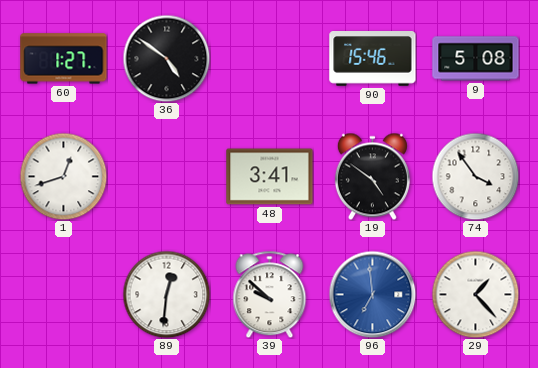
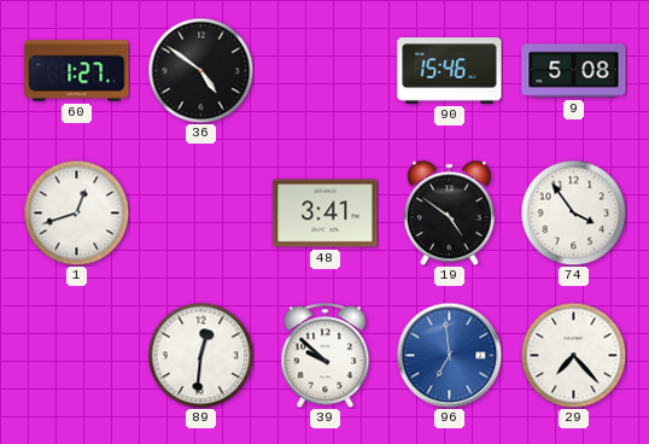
29: 1:23 -> 7:23
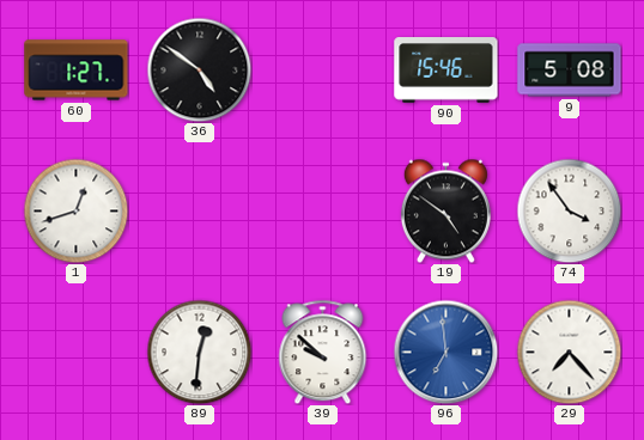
48: 3:41 -> none
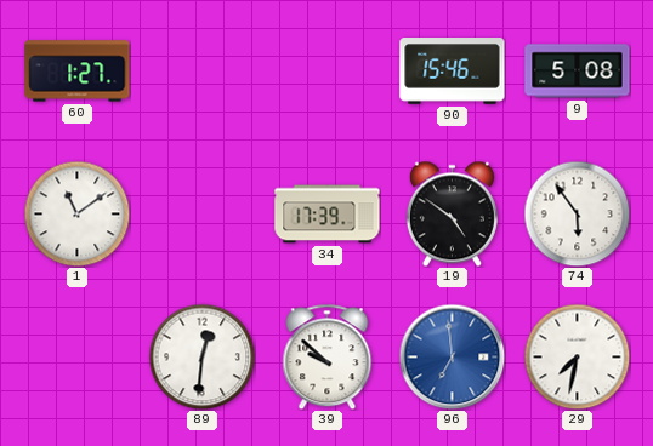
36: 4:51 -> none
1: 12:42 -> 11:09
34: none -> 17:39
74: 3:54 -> 5:54
29: 7:23 -> 7:32
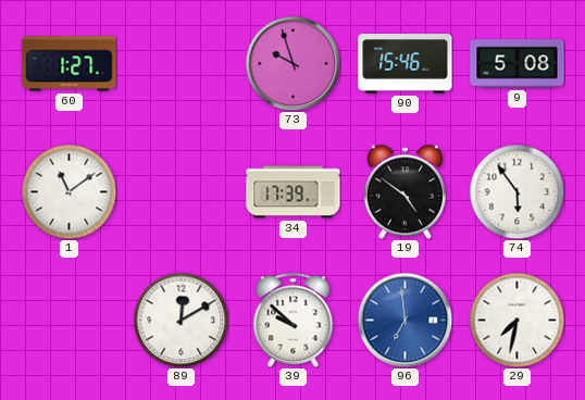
73: none -> 9:57
89: 12:31 -> 12:10
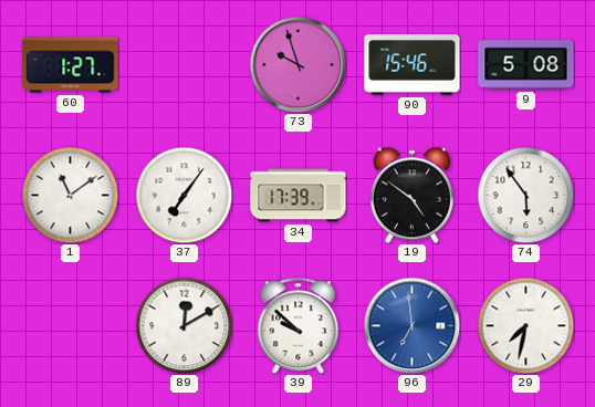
37: none -> 7:06
